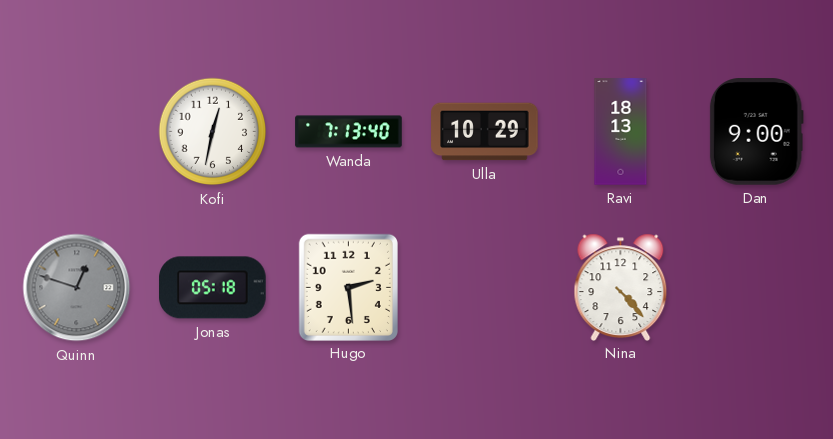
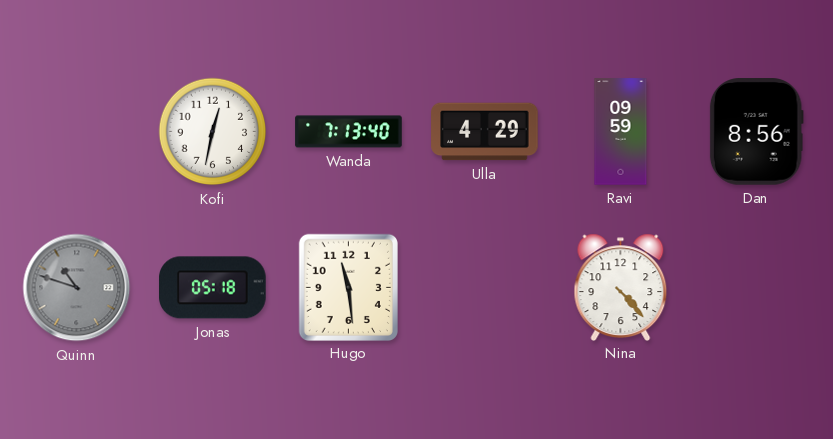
Ulla: 10:29 -> 4:29
Ravi: 18:13 -> 09:59
Dan: 9:00 -> 8:56
Quinn: 12:48 -> 10:48
Hugo: 2:29 -> 11:29
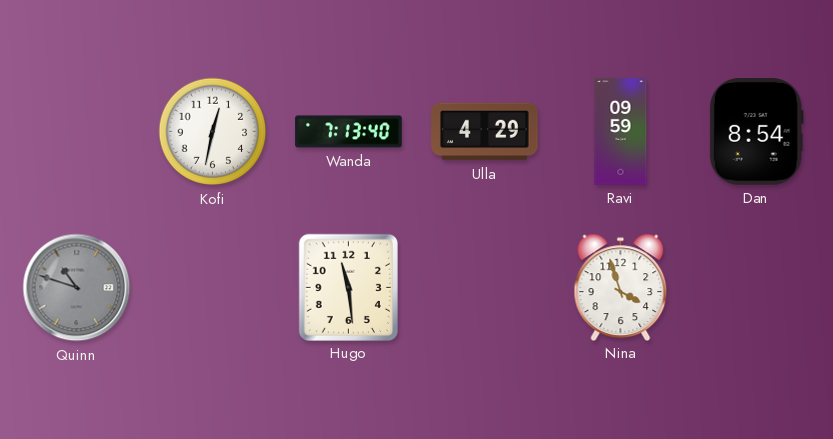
Dan: 8:56 -> 8:54
Jonas: 05:18 -> none
Nina: 4:23 -> 3:57
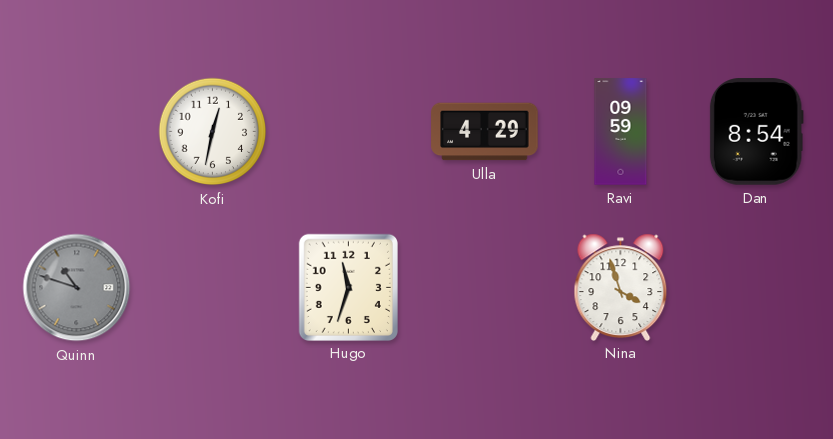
Wanda: 7:13 -> none
Hugo: 11:29 -> 11:33
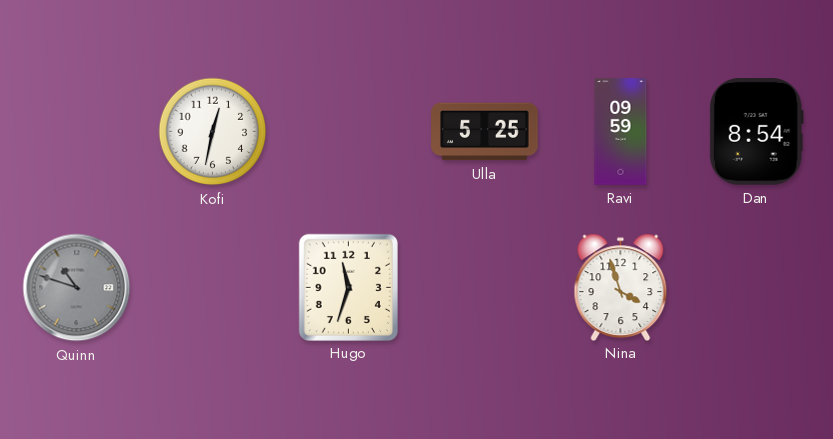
Ulla: 4:29 -> 5:25
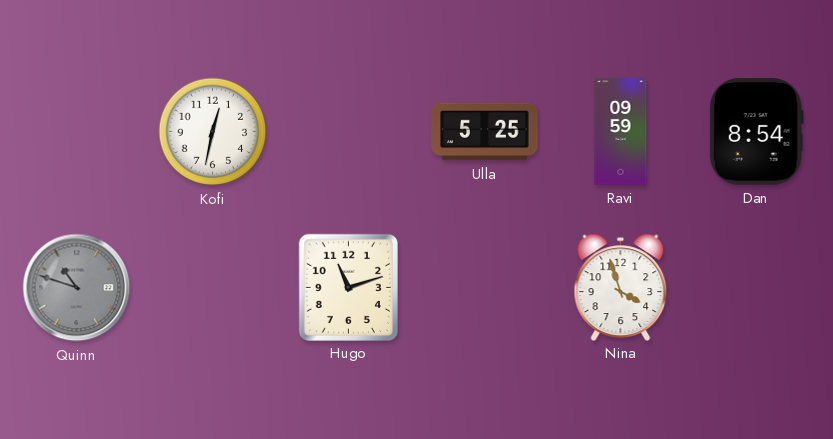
Hugo: 11:33 -> 11:12
